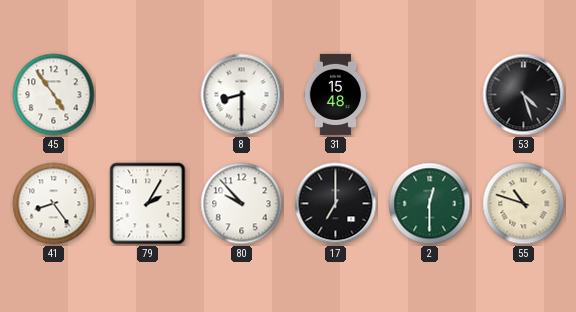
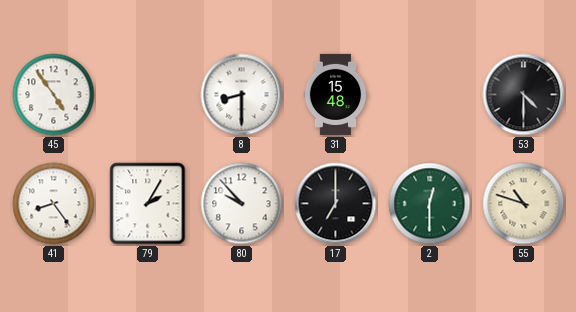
53: 4:27 -> 4:30
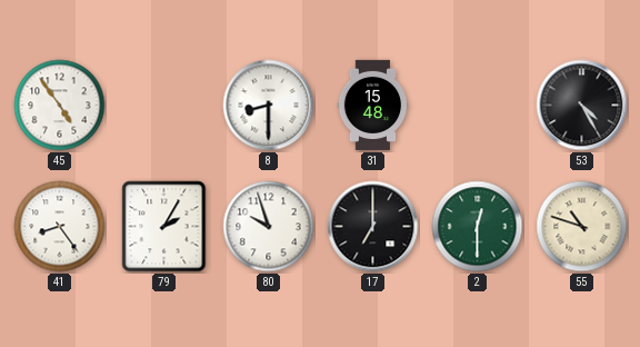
53: 4:30 -> 4:25
80: 9:53 -> 9:57
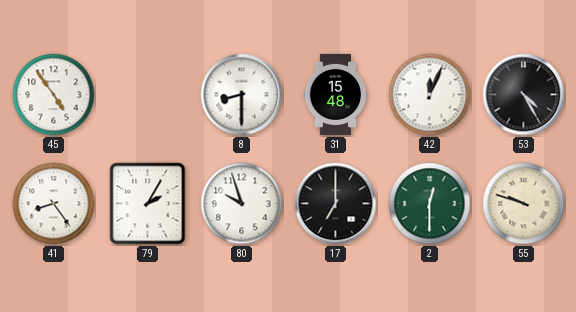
42: none -> 12:04
55: 10:48 -> 9:48
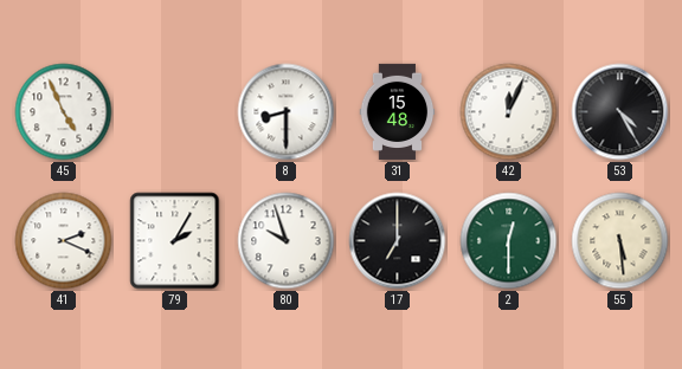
45: 4:54 -> 4:56
41: 8:24 -> 2:19
55: 9:48 -> 5:29
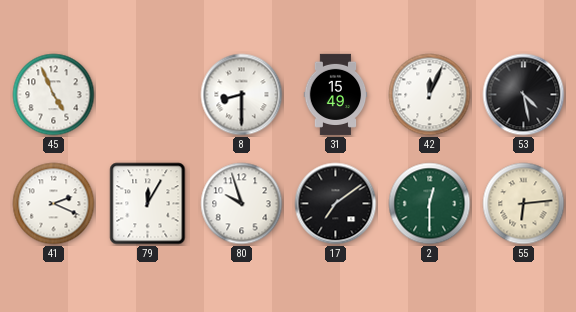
31: 15:48 -> 15:49
53: 4:25 -> 4:28
79: 2:05 -> 12:05
17: 7:00 -> 7:09
55: 5:29 -> 6:14
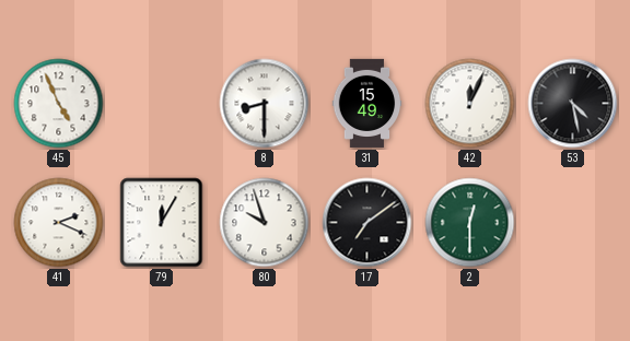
55: 6:14 -> none
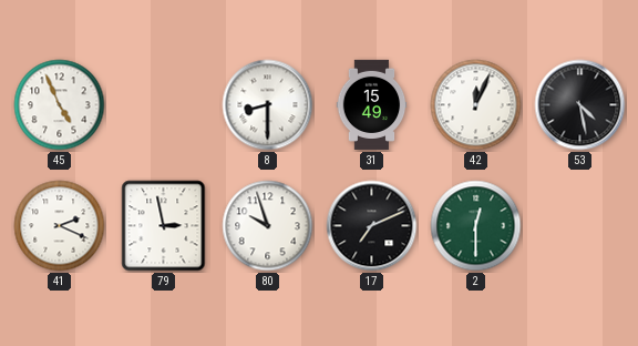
79: 12:05 -> 2:58
17: 7:09 -> 7:11
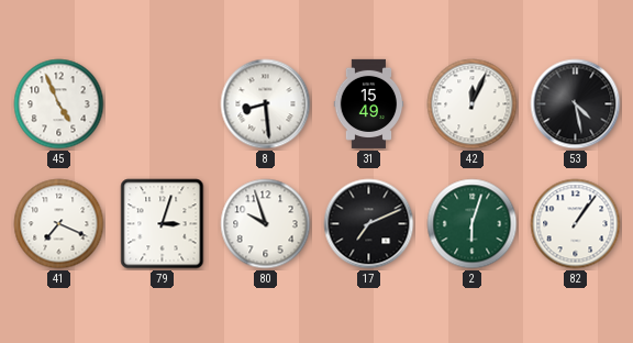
8: 8:30 -> 8:29
41: 2:19 -> 7:19
79: 2:58 -> 3:03
2: 12:30 -> 6:03
82: none -> 1:06
